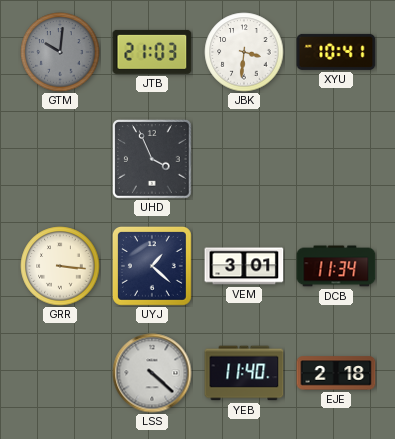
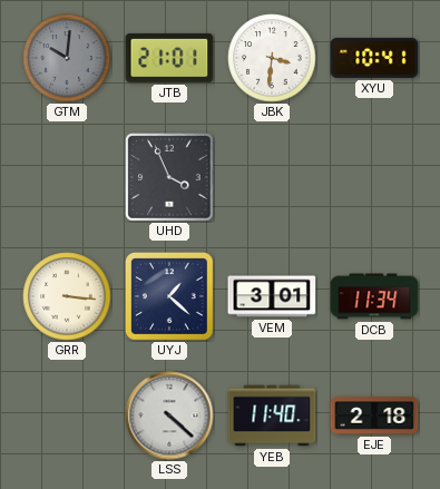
JTB: 21:03 -> 21:01
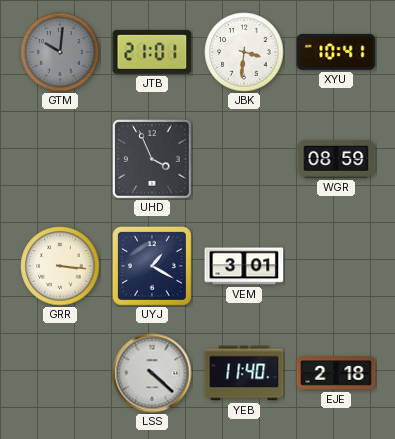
WGR: none -> 08:59
UYJ: 1:22 -> 1:20
DCB: 11:34 -> none
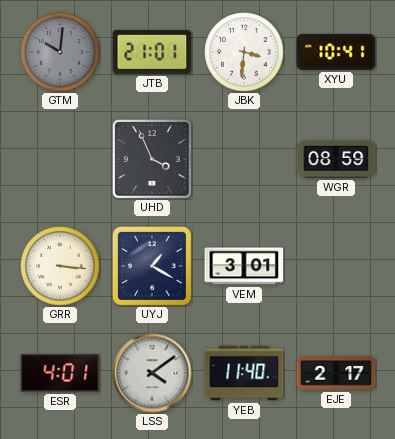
ESR: none -> 4:01
LSS: 4:22 -> 4:09
EJE: 2:18 -> 2:17
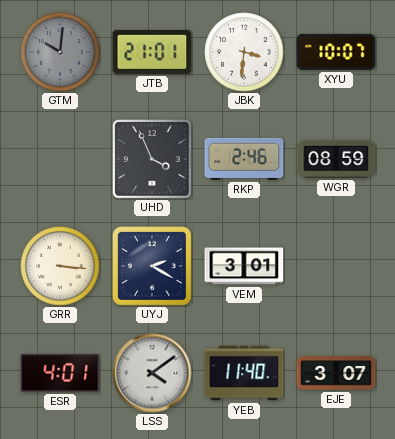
XYU: 10:41 -> 10:07
RKP: none -> 2:46
UYJ: 1:20 -> 2:20
EJE: 2:17 -> 3:07
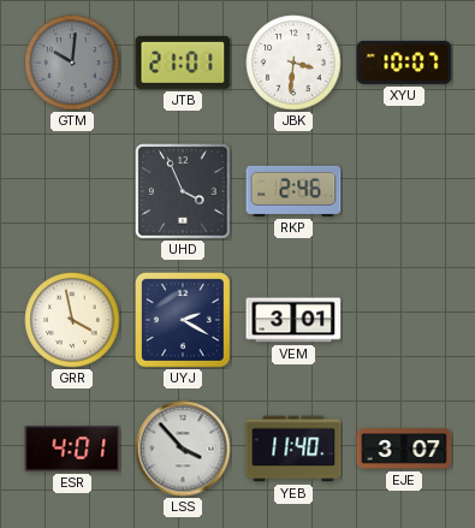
WGR: 08:59 -> none
GRR: 3:16 -> 3:58
LSS: 4:09 -> 3:53
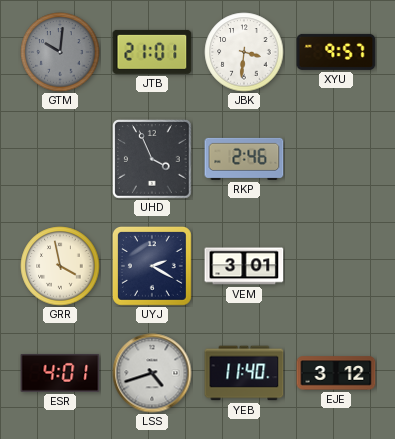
XYU: 10:07 -> 9:57
LSS: 3:53 -> 4:42
EJE: 3:07 -> 3:12
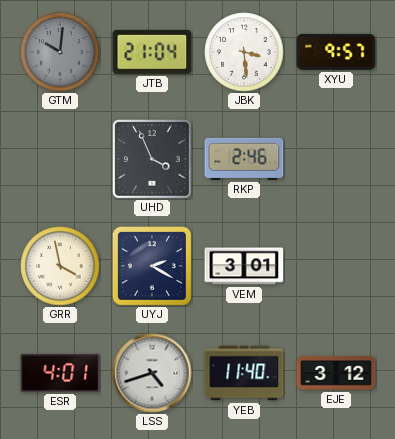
JTB: 21:01 -> 21:04
JBK: 3:31 -> 3:29
